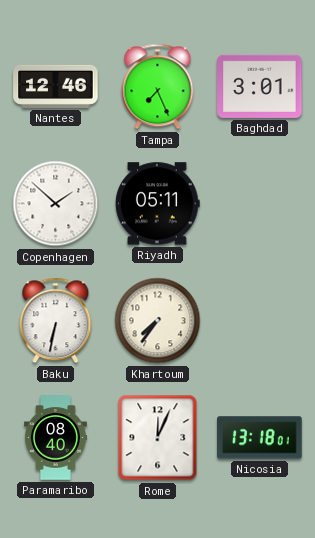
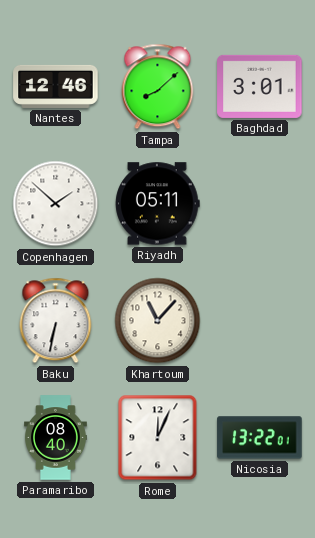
Tampa: 7:26 -> 8:08
Khartoum: 7:36 -> 11:07
Nicosia: 13:18 -> 13:22
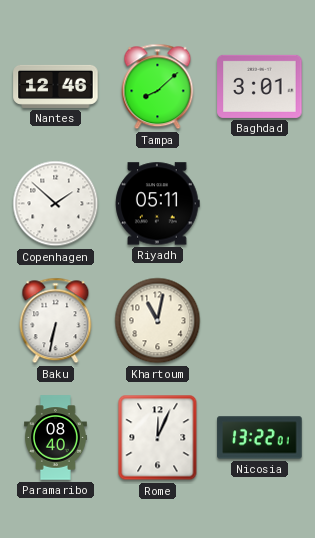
Khartoum: 11:07 -> 11:02
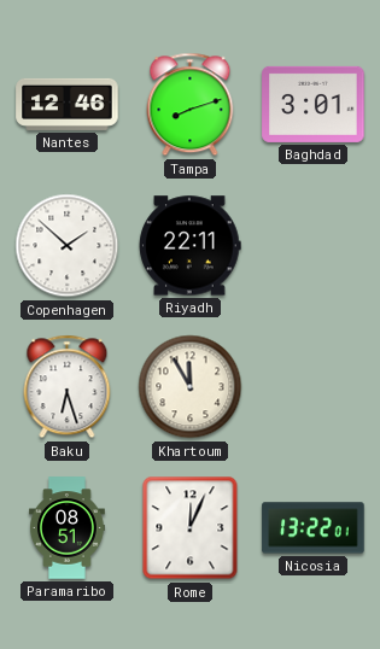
Tampa: 8:08 -> 8:12
Riyadh: 05:11 -> 22:11
Baku: 6:32 -> 6:27
Khartoum: 11:02 -> 11:55
Paramaribo: 08:40 -> 08:51
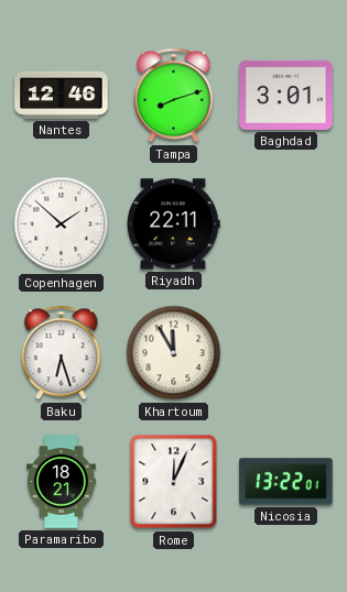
Paramaribo: 08:51 -> 18:21
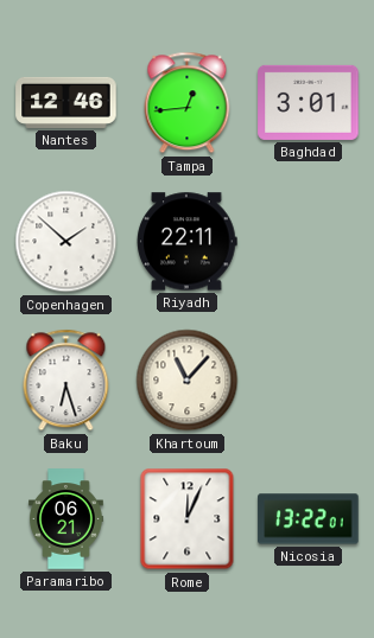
Tampa: 8:12 -> 12:44
Khartoum: 11:55 -> 11:07
Paramaribo: 18:21 -> 06:21
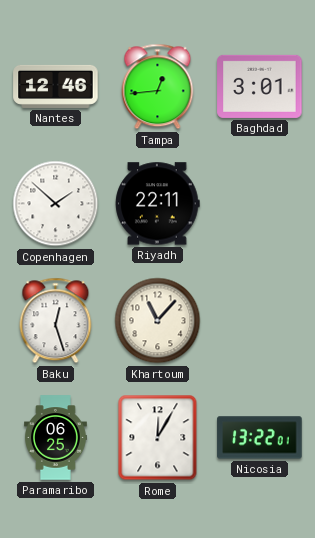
Baku: 6:27 -> 12:27
Paramaribo: 06:21 -> 06:25
Rome: 12:04 -> 12:05
